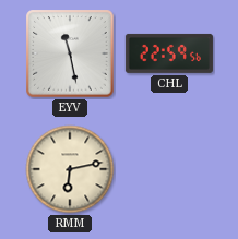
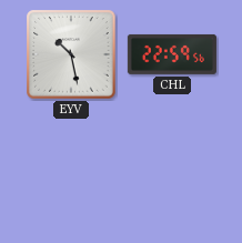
EYV: 11:28 -> 10:28
RMM: 6:13 -> none
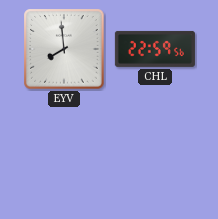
EYV: 10:28 -> 7:59
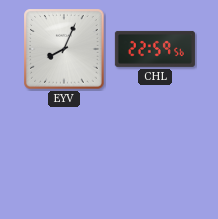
EYV: 7:59 -> 8:04
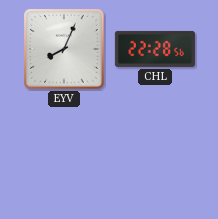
CHL: 22:59 -> 22:28
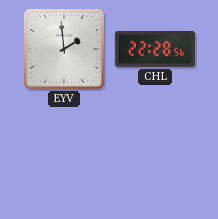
EYV: 8:04 -> 1:59
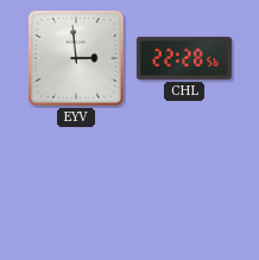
EYV: 1:59 -> 2:59
